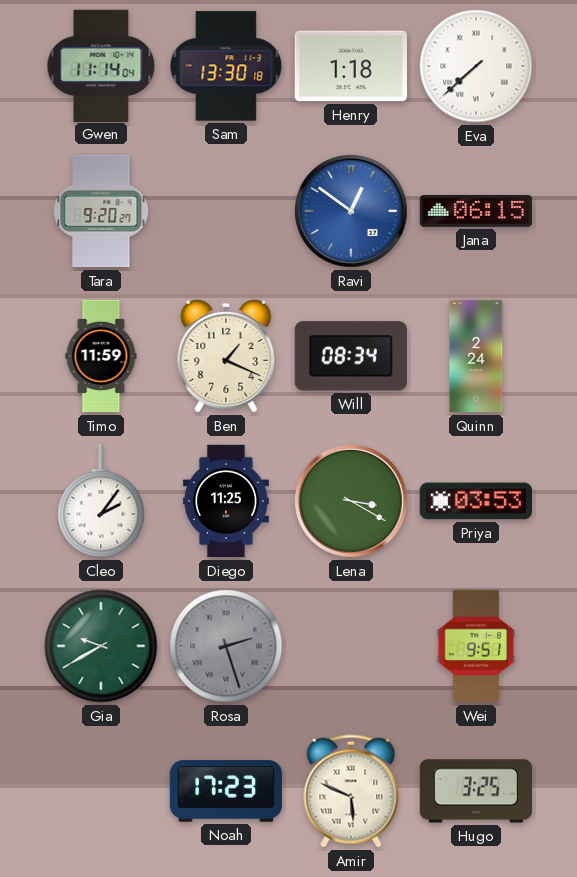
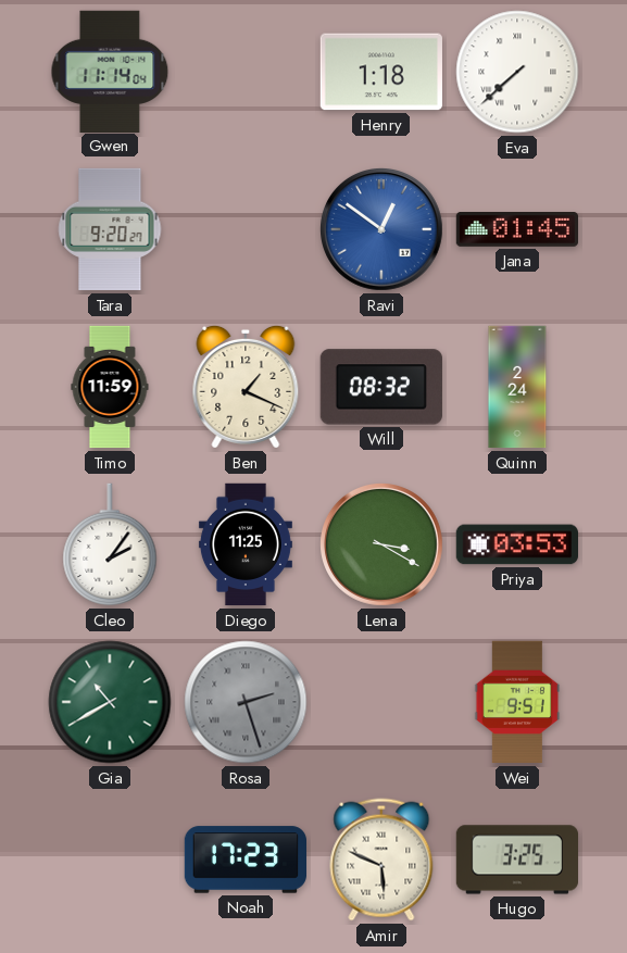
Sam: 13:30 -> none
Jana: 06:15 -> 01:45
Will: 08:34 -> 08:32
Gia: 9:40 -> 10:40
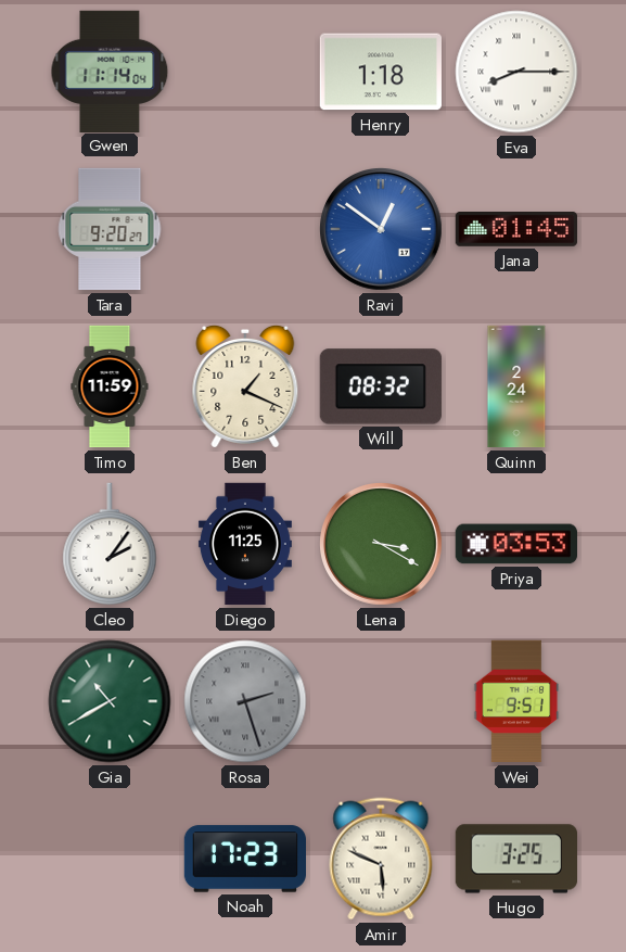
Eva: 7:38 -> 8:15
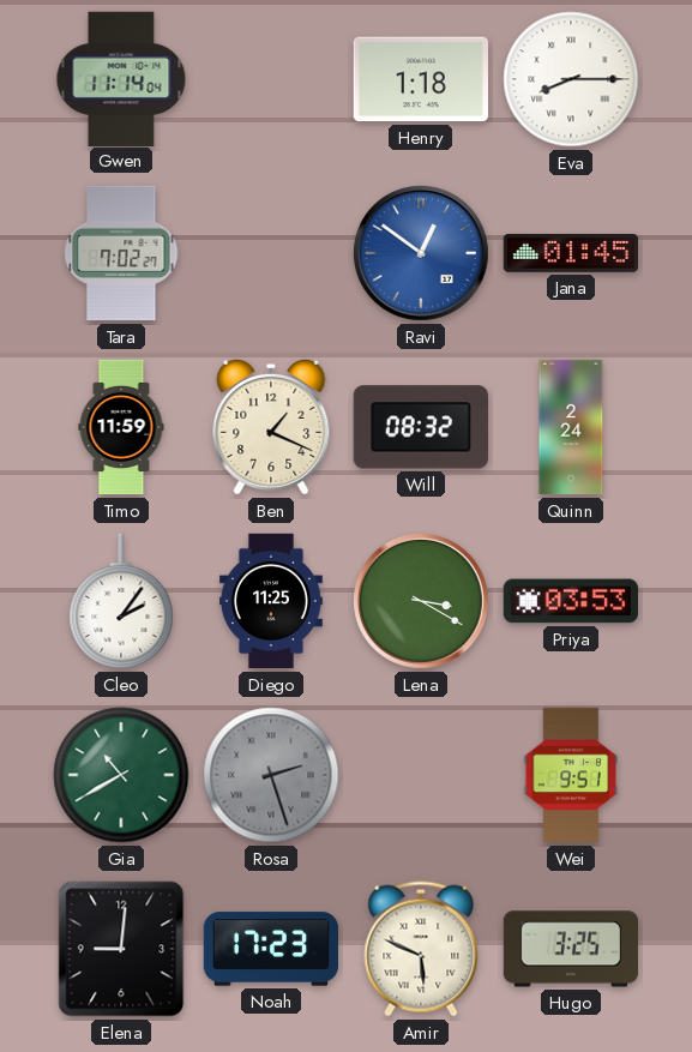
Tara: 9:20 -> 7:02
Elena: none -> 9:01
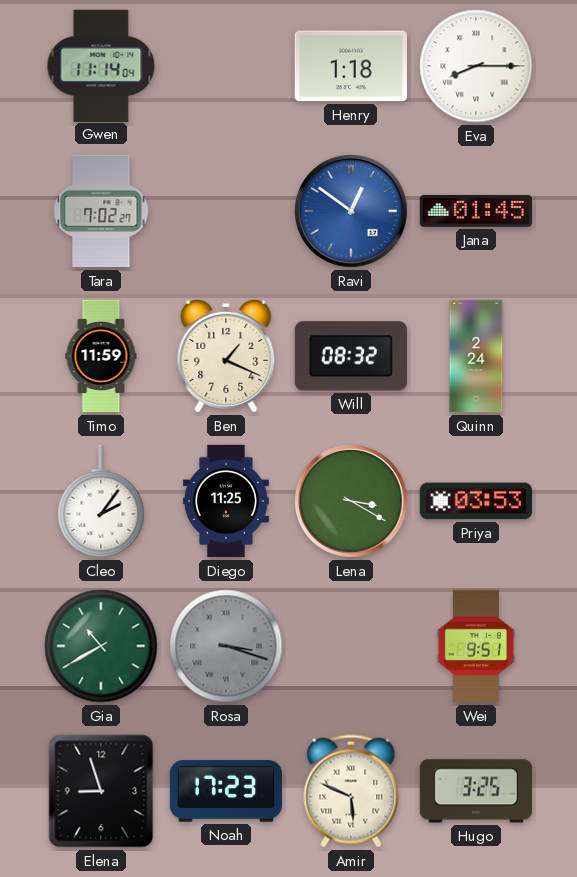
Rosa: 2:27 -> 3:18
Elena: 9:01 -> 8:57
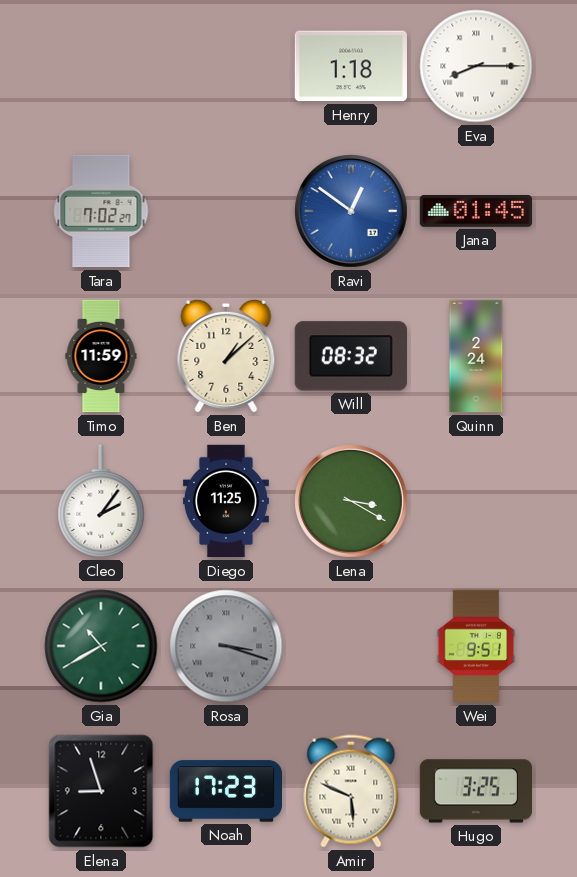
Gwen: 11:14 -> none
Ben: 1:19 -> 1:08
Priya: 03:53 -> none
